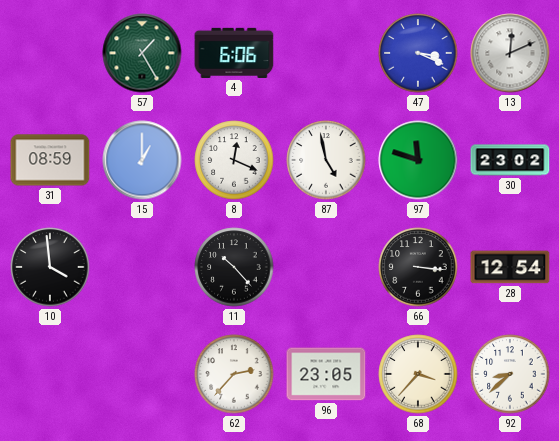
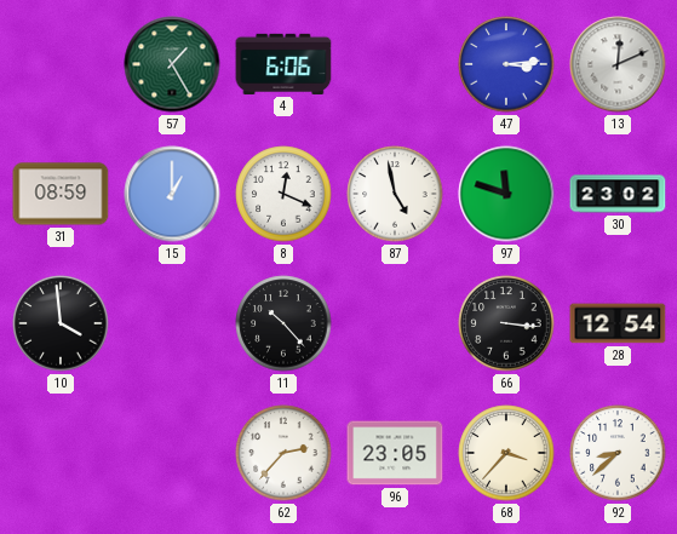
47: 3:19 -> 3:14
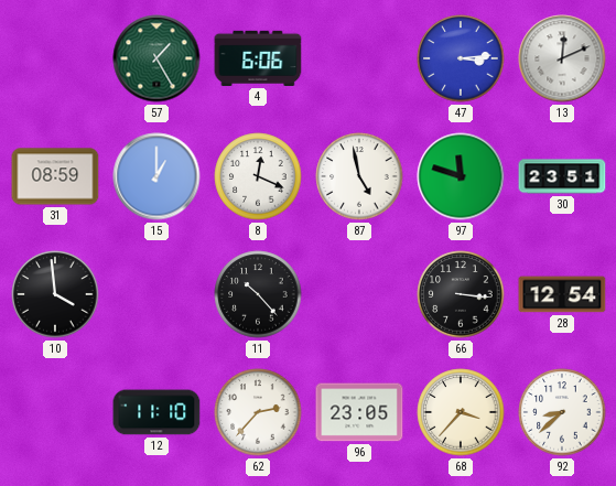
30: 23:02 -> 23:51
12: none -> 11:10
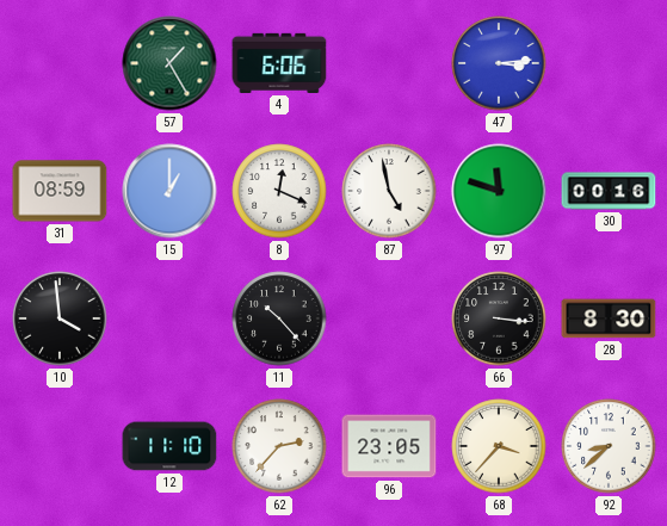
13: 12:11 -> none
30: 23:51 -> 00:16
28: 12:54 -> 8:30
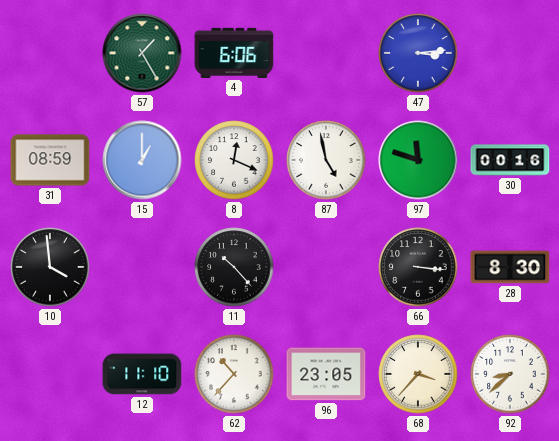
62: 2:37 -> 10:37
